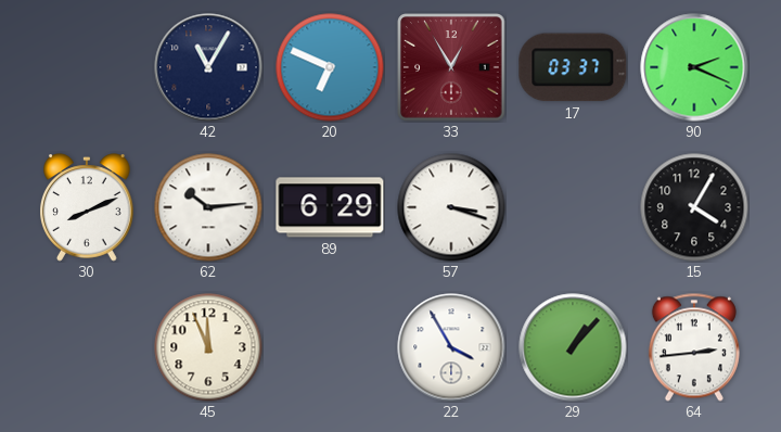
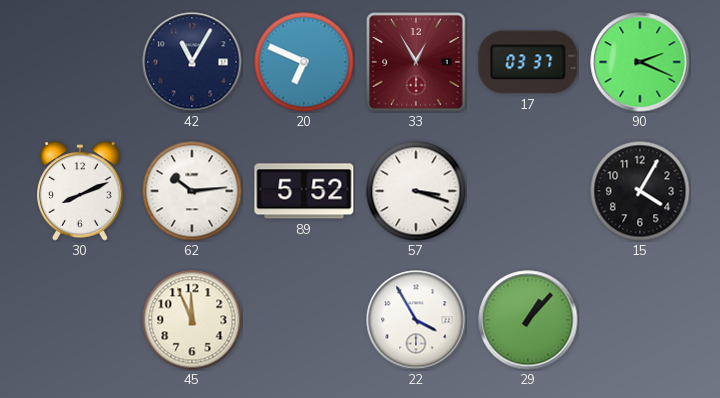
89: 6:29 -> 5:52
64: 2:44 -> none
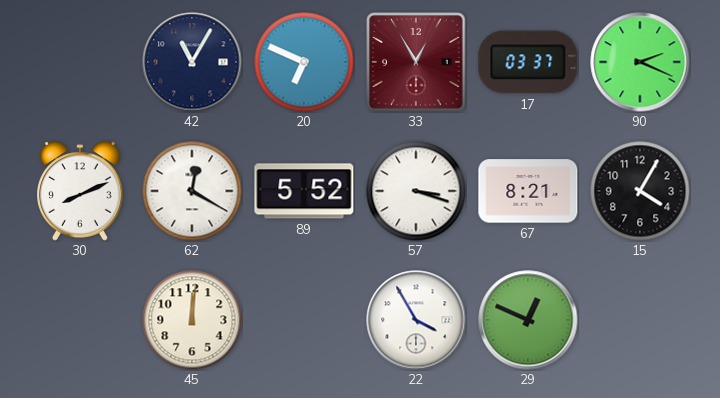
62: 10:14 -> 12:20
67: none -> 8:21
45: 11:56 -> 12:01
29: 1:07 -> 12:49
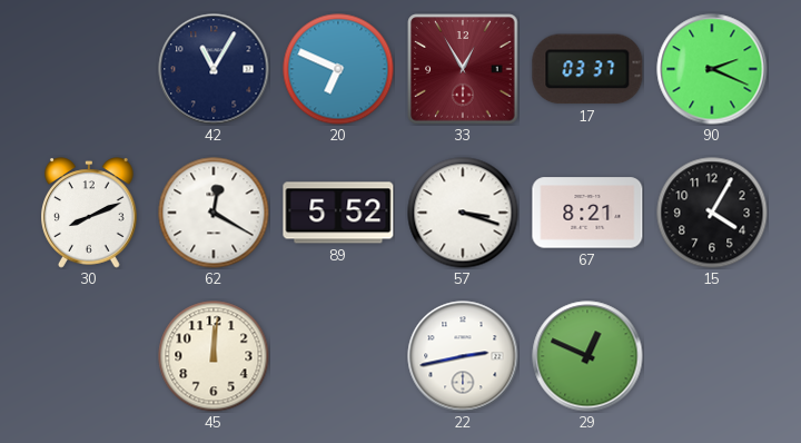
22: 3:55 -> 2:43
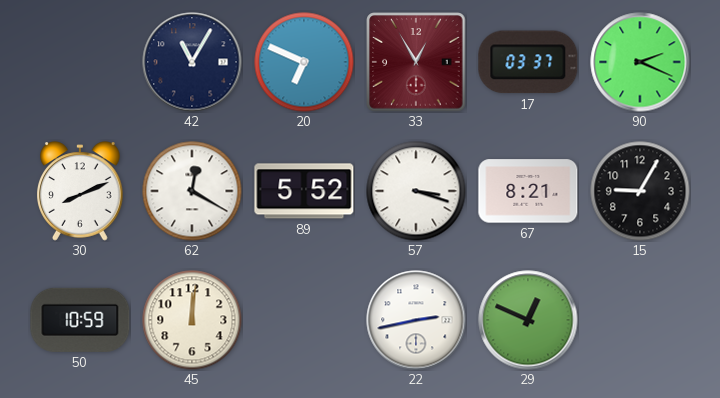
15: 4:05 -> 9:05
50: none -> 10:59
